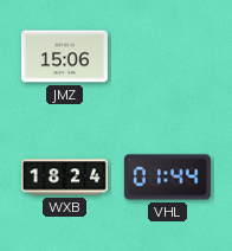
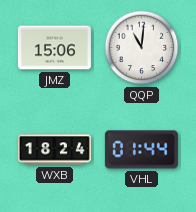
QQP: none -> 11:01
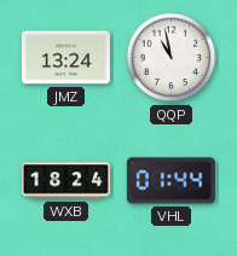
JMZ: 15:06 -> 13:24
QQP: 11:01 -> 10:58
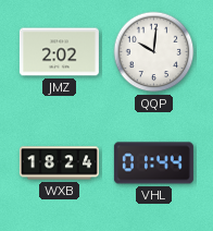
JMZ: 13:24 -> 2:02
QQP: 10:58 -> 10:01
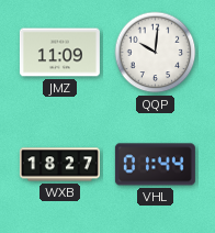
JMZ: 2:02 -> 11:09
WXB: 18:24 -> 18:27
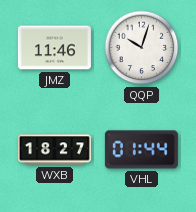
JMZ: 11:09 -> 11:46
QQP: 10:01 -> 10:03
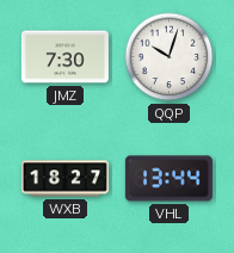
JMZ: 11:46 -> 7:30
VHL: 01:44 -> 13:44
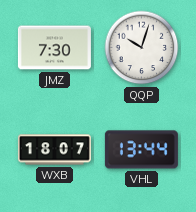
WXB: 18:27 -> 18:07
